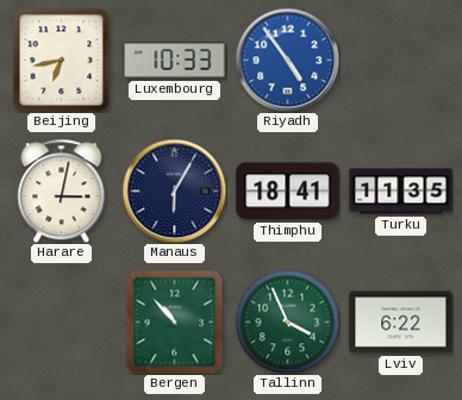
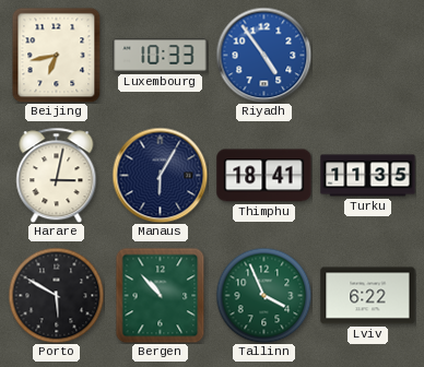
Porto: none -> 5:50
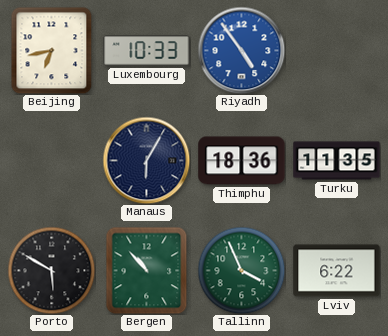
Harare: 3:02 -> none
Thimphu: 18:41 -> 18:36
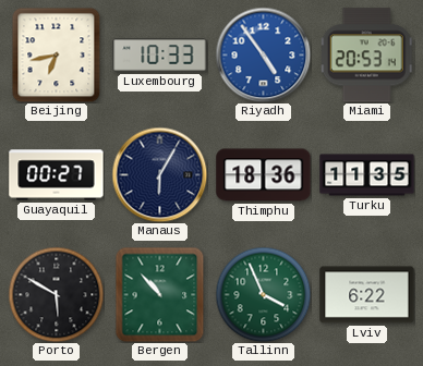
Miami: none -> 20:53
Guayaquil: none -> 00:27
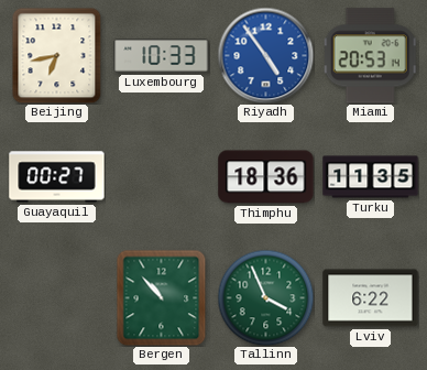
Manaus: 6:05 -> none
Porto: 5:50 -> none
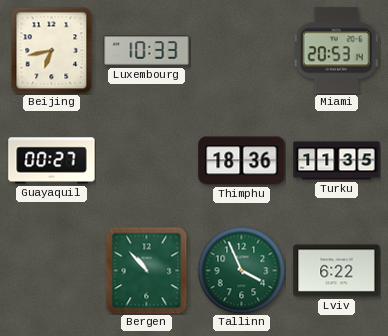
Riyadh: 4:54 -> none
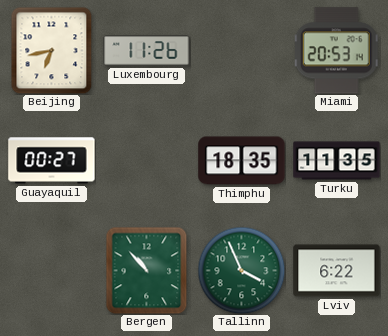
Luxembourg: 10:33 -> 11:26
Thimphu: 18:36 -> 18:35
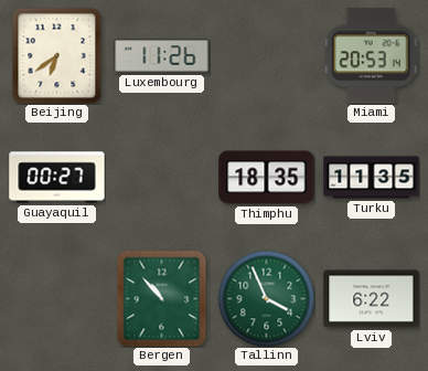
Beijing: 6:43 -> 6:39
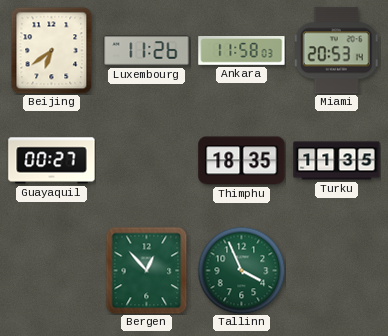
Ankara: none -> 11:58
Bergen: 10:53 -> 12:53
Lviv: 6:22 -> none
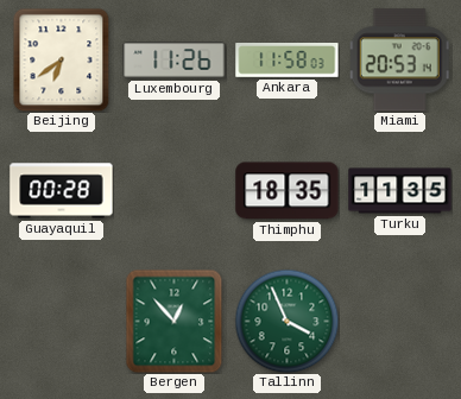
Guayaquil: 00:27 -> 00:28
